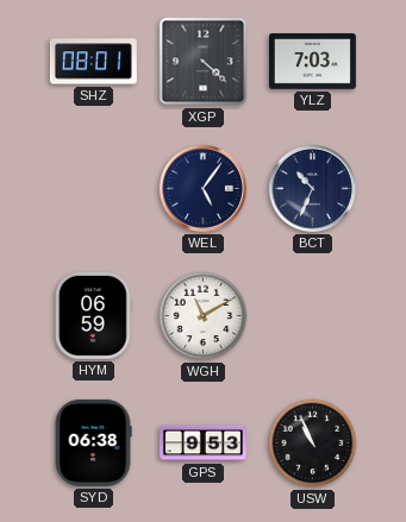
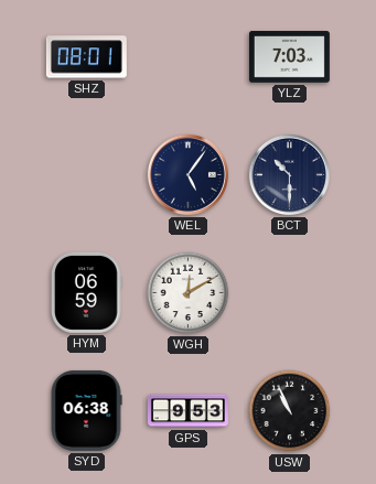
XGP: 4:22 -> none
BCT: 10:34 -> 10:30
WGH: 11:10 -> 12:10
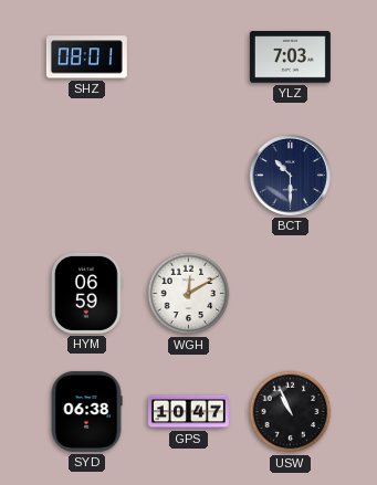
WEL: 5:06 -> none
GPS: 9:53 -> 10:47
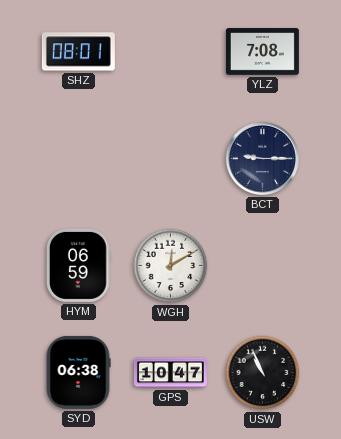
YLZ: 7:03 -> 7:08
BCT: 10:30 -> 9:15
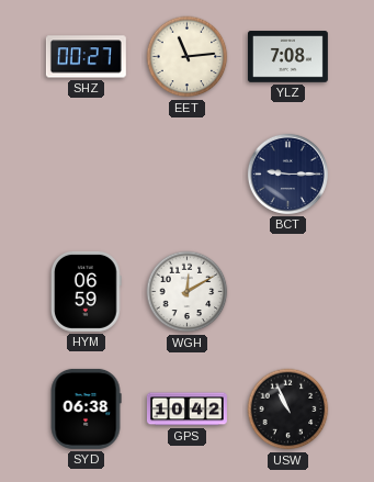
SHZ: 08:01 -> 00:27
EET: none -> 11:14
GPS: 10:47 -> 10:42
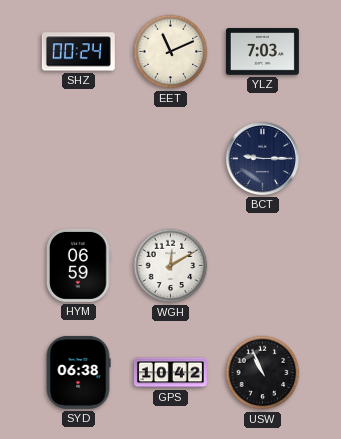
SHZ: 00:27 -> 00:24
EET: 11:14 -> 11:11
YLZ: 7:08 -> 7:03
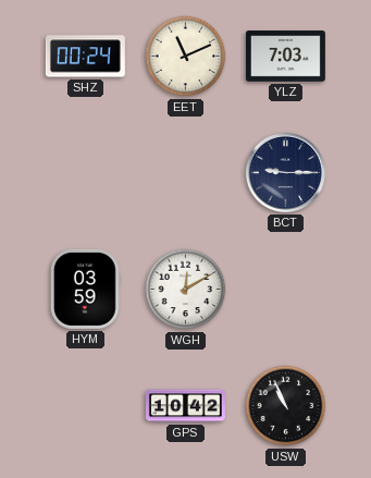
HYM: 06:59 -> 03:59
SYD: 06:38 -> none
